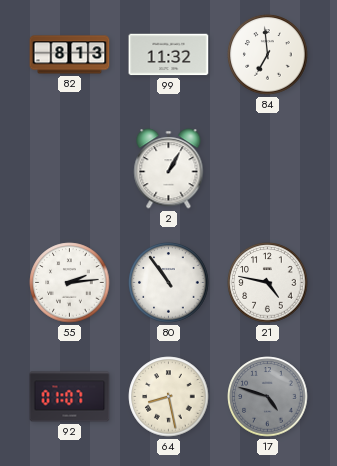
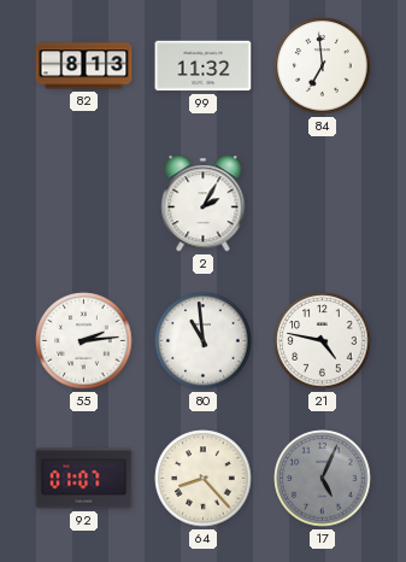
2: 1:05 -> 2:05
80: 10:54 -> 10:59
64: 8:28 -> 8:23
17: 4:48 -> 5:04
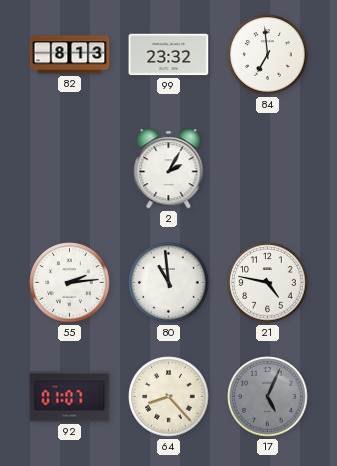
99: 11:32 -> 23:32
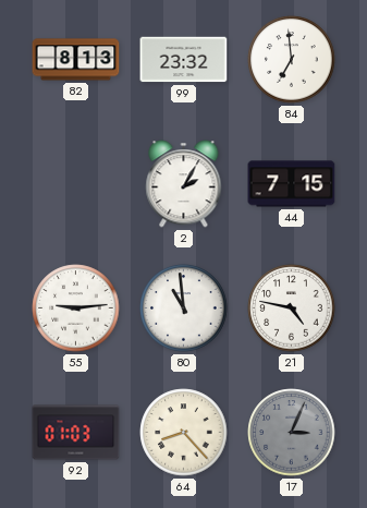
44: none -> 7:15
55: 2:14 -> 9:14
92: 01:07 -> 01:03
17: 5:04 -> 3:04
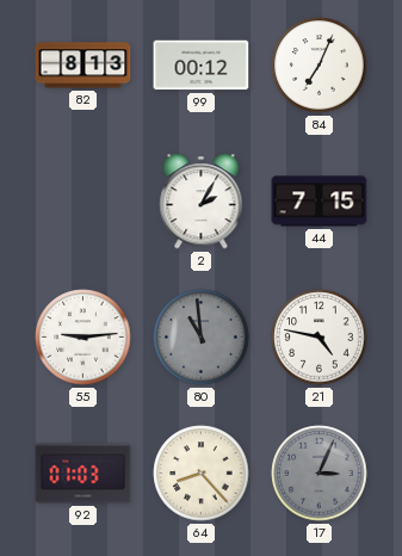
99: 23:32 -> 00:12
84: 6:59 -> 7:04
80 dial: white -> grey
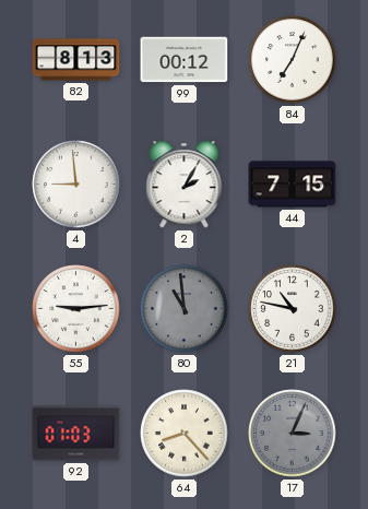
4: none -> 8:59
21: 4:47 -> 10:47
